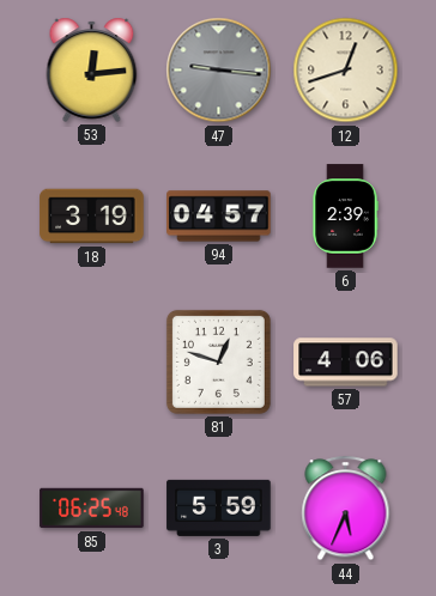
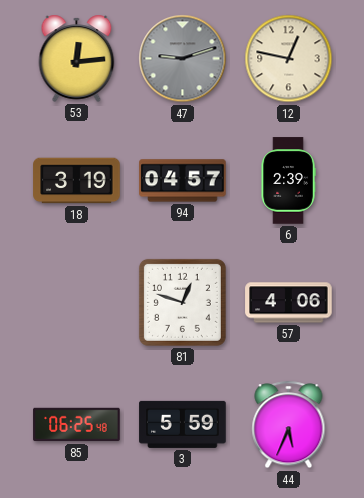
47: 9:16 -> 9:12
12: 12:42 -> 12:47
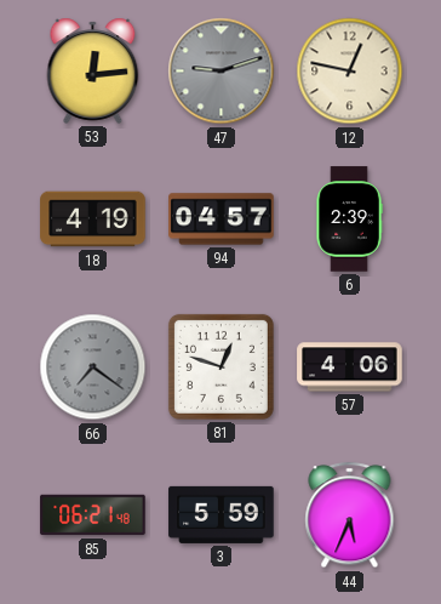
18: 3:19 -> 4:19
66: none -> 7:21
85: 06:25 -> 06:21
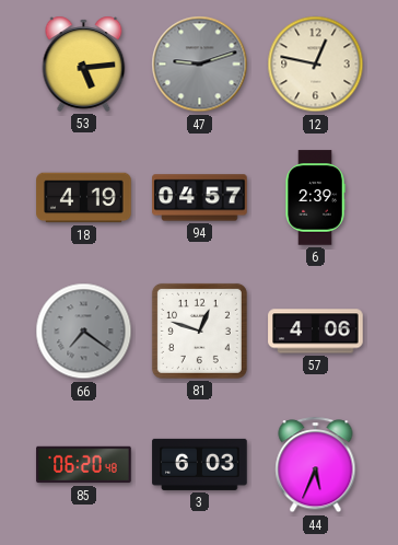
53: 12:14 -> 5:14
85: 06:21 -> 06:20
3: 5:59 -> 6:03
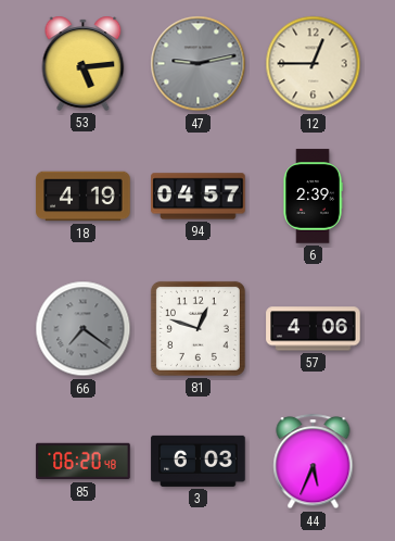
47: 9:12 -> 9:13
12: 12:47 -> 12:45
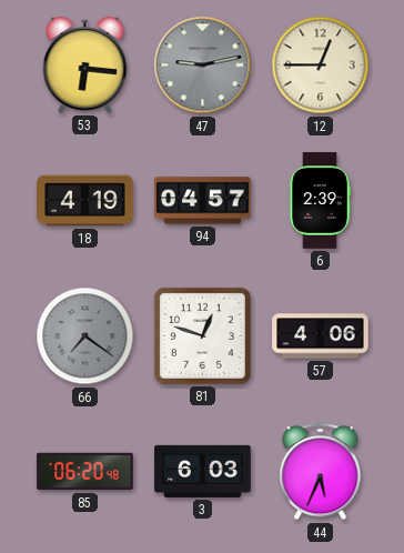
53: 5:14 -> 6:16
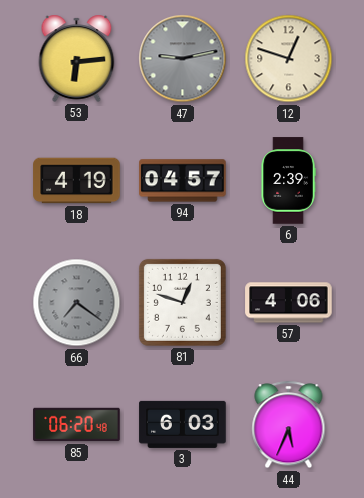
53: 6:16 -> 6:14
12: 12:45 -> 12:48
